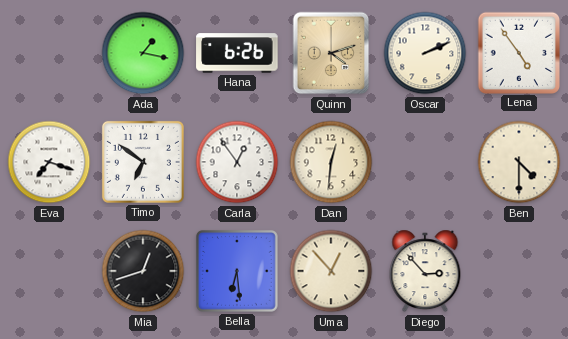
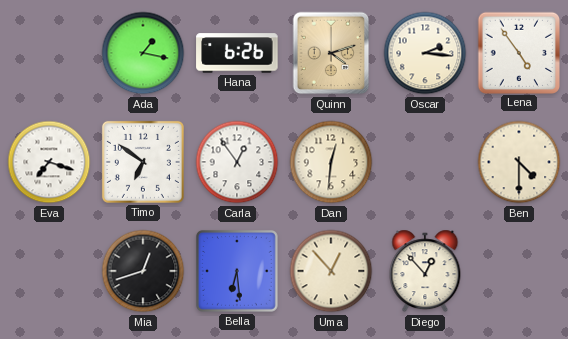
Oscar: 2:11 -> 2:16
Diego: 2:53 -> 12:53
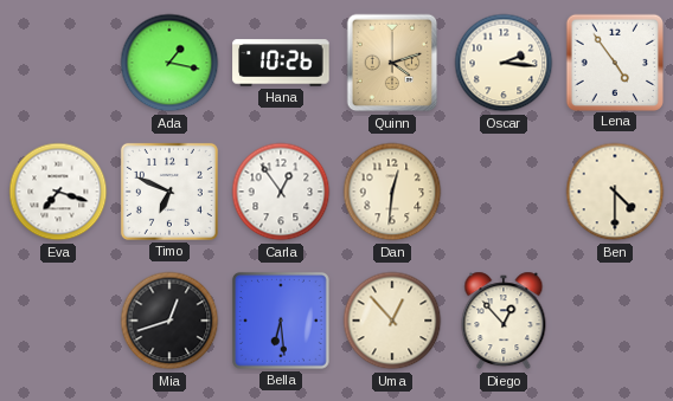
Hana: 6:26 -> 10:26
Timo: 6:51 -> 6:49
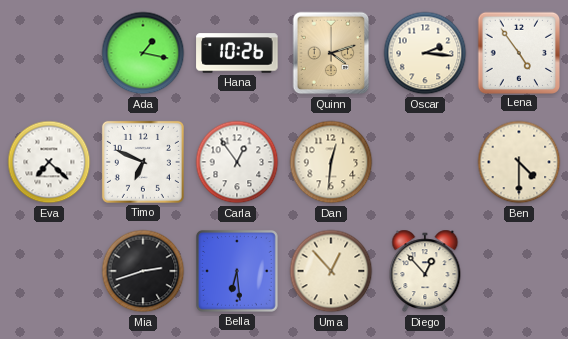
Eva: 7:18 -> 7:22
Mia: 12:42 -> 2:42
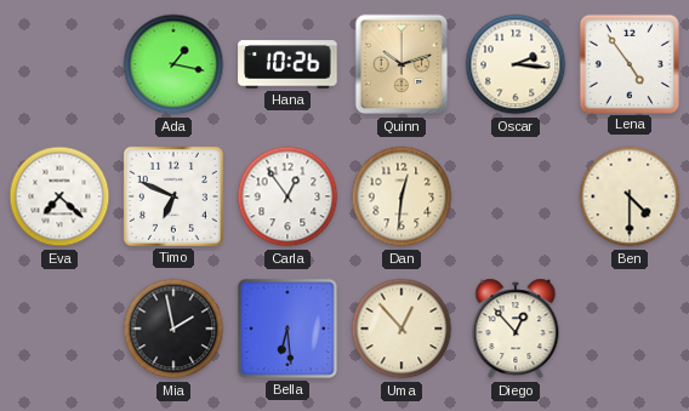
Quinn: 4:12 -> 10:12
Mia: 2:42 -> 1:58
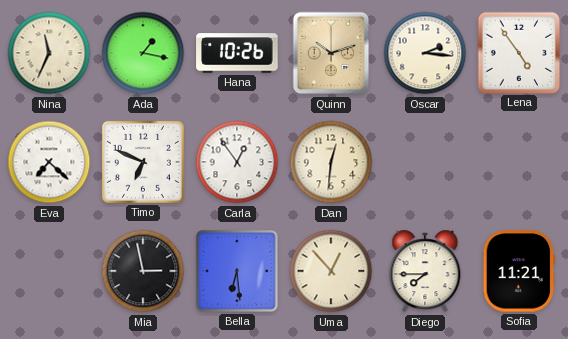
Nina: none -> 11:34
Ben: 4:30 -> none
Mia: 1:58 -> 2:58
Diego: 12:53 -> 7:45
Sofia: none -> 11:21
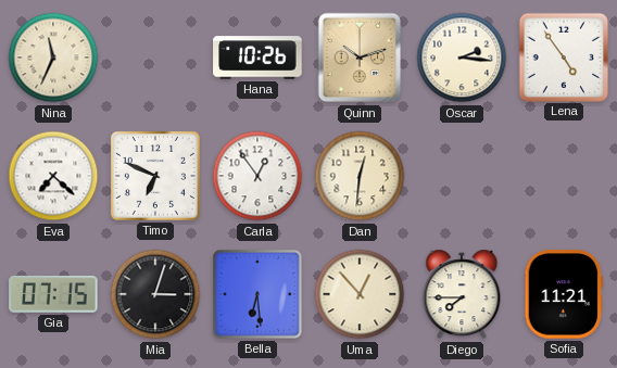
Ada: 1:17 -> none
Gia: none -> 07:15
Mia: 2:58 -> 3:03
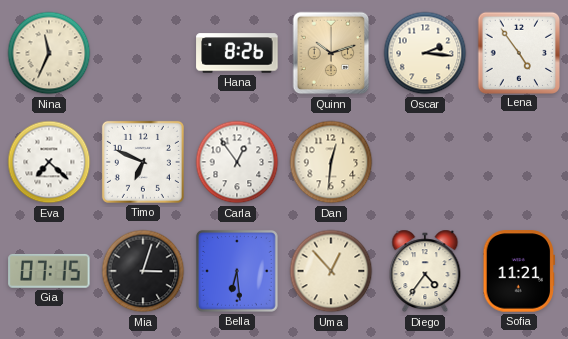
Hana: 10:26 -> 8:26
Diego: 7:45 -> 4:36
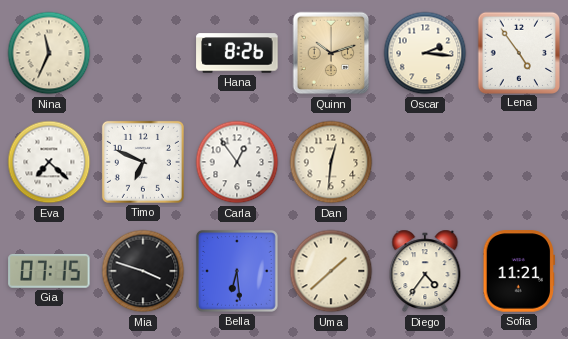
Mia: 3:03 -> 3:48
Uma: 12:53 -> 1:38
